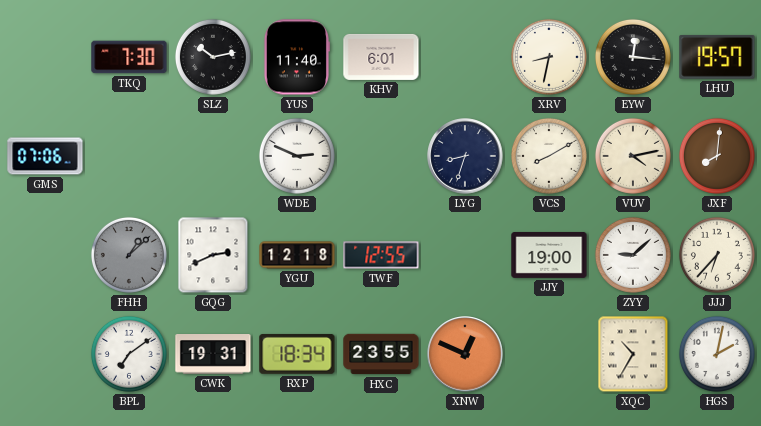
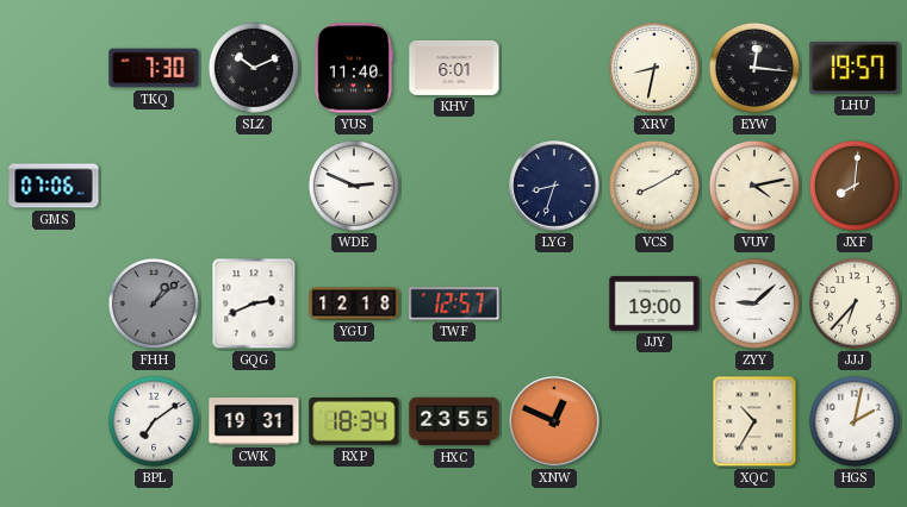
SLZ: 10:13 -> 10:11
TWF: 12:55 -> 12:57
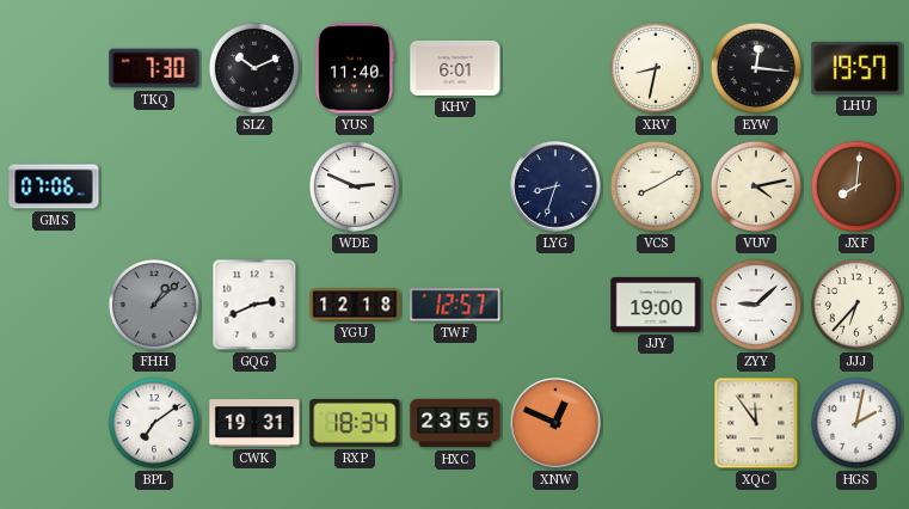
XQC: 10:35 -> 11:54
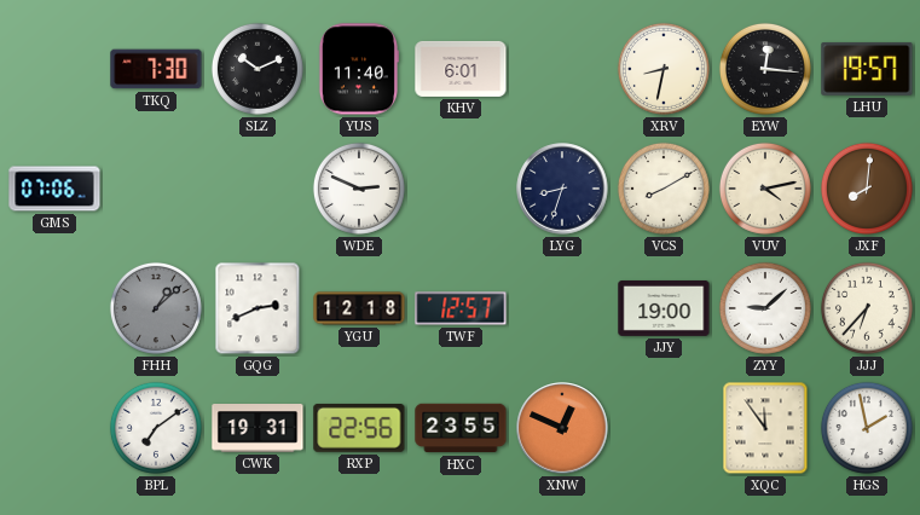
RXP: 18:34 -> 22:56
HGS: 2:02 -> 1:58
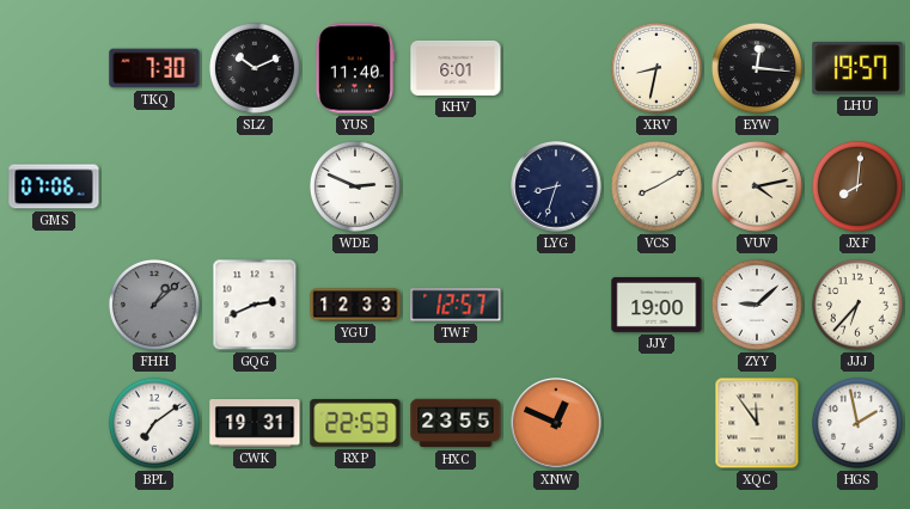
YGU: 12:18 -> 12:33
RXP: 22:56 -> 22:53
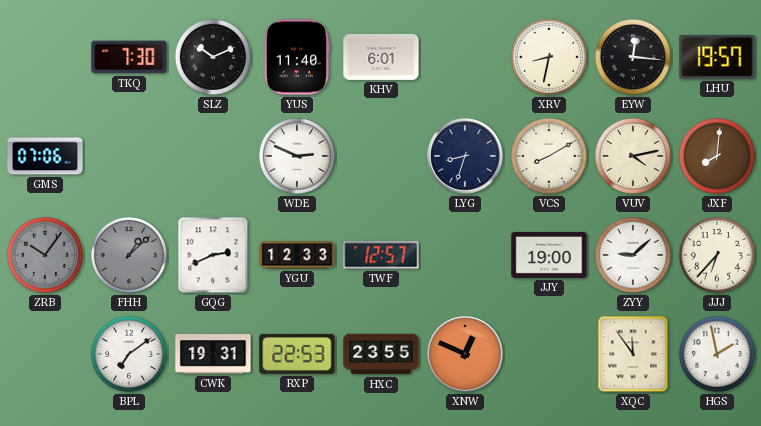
ZRB: none -> 10:06
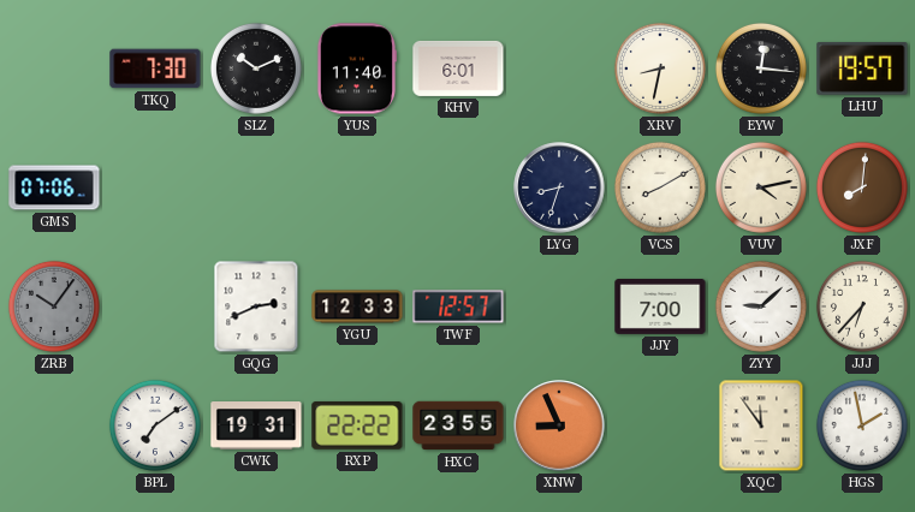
WDE: 2:49 -> none
FHH: 1:08 -> none
JJY: 19:00 -> 7:00
RXP: 22:53 -> 22:22
XNW: 12:49 -> 8:56
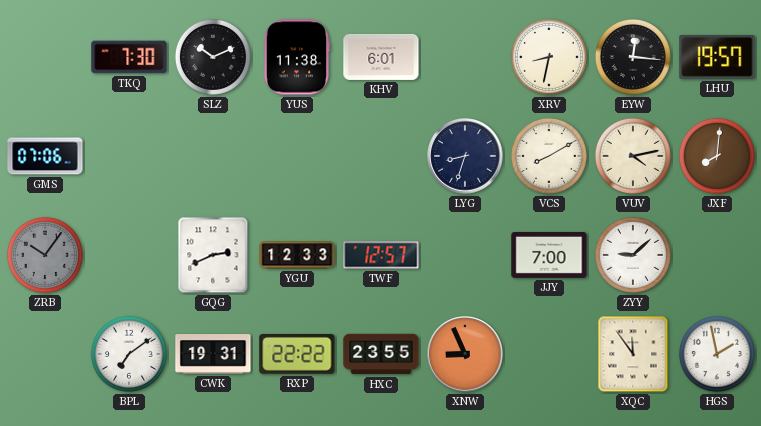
YUS: 11:40 -> 11:38
JJJ: 6:37 -> none
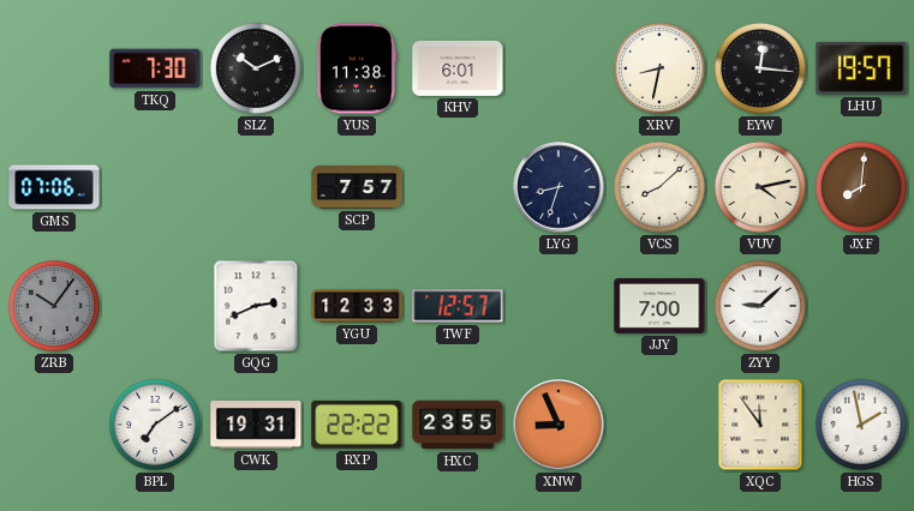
SCP: none -> 7:57
VCS: 8:10 -> 8:08
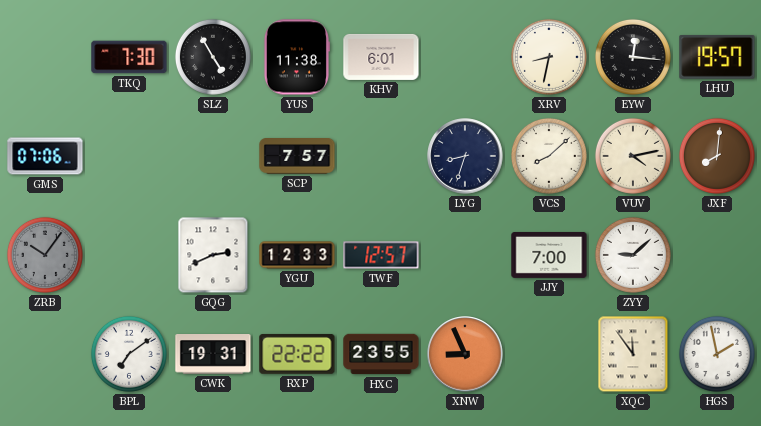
SLZ: 10:11 -> 4:55
